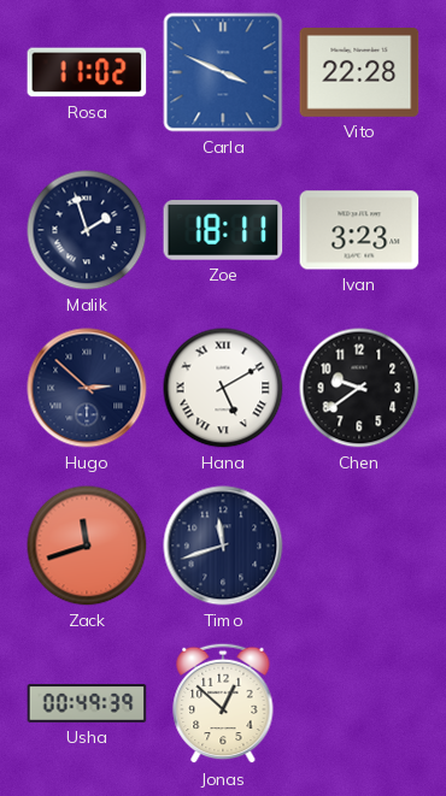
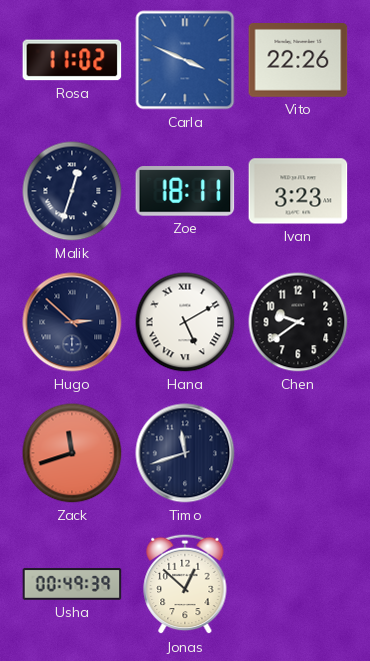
Vito: 22:28 -> 22:26
Malik: 1:57 -> 12:33
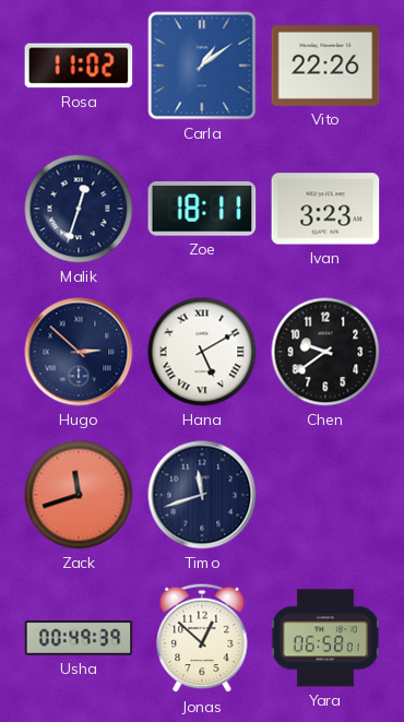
Carla: 3:49 -> 1:09
Yara: none -> 06:58
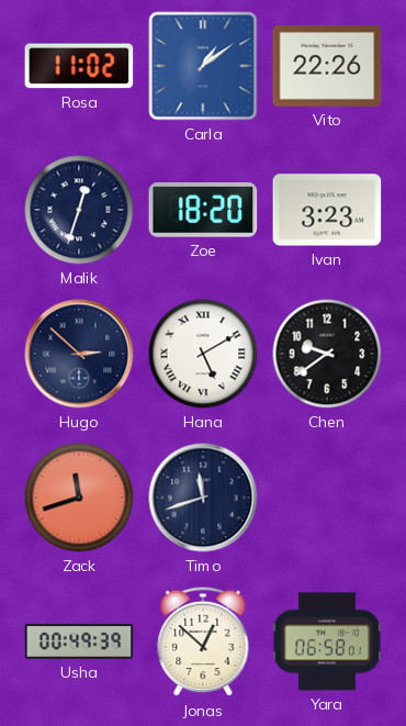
Zoe: 18:11 -> 18:20
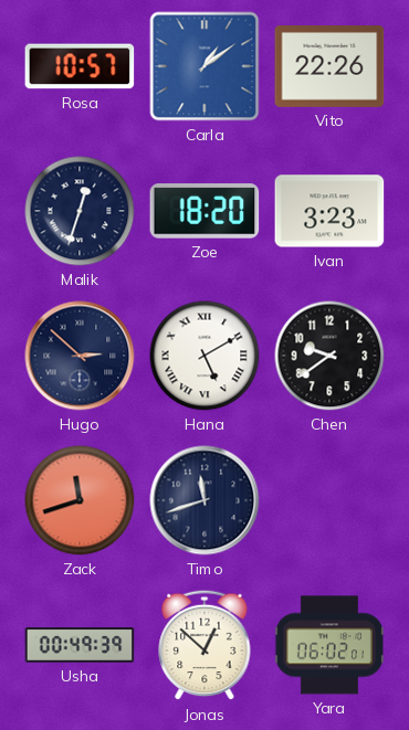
Rosa: 11:02 -> 10:57
Yara: 06:58 -> 06:02
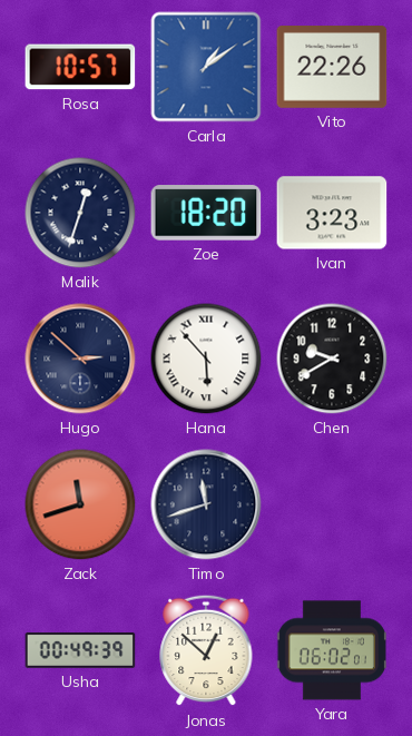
Hana: 5:10 -> 5:53
Chen: 9:39 -> 9:40
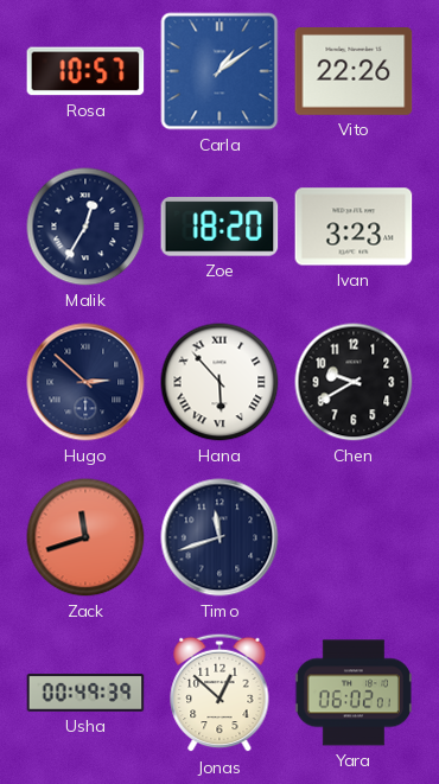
Malik: 12:33 -> 12:35
